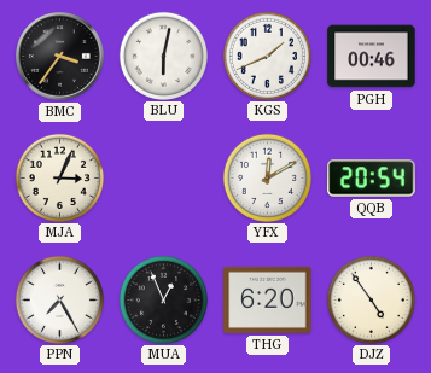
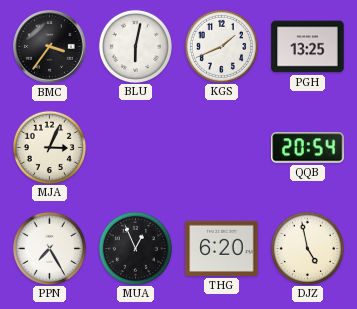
PGH: 00:46 -> 13:25
YFX: 12:10 -> none
DJZ: 4:54 -> 4:58
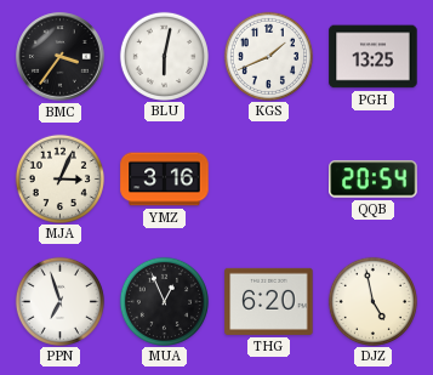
YMZ: none -> 3:16
PPN: 7:25 -> 6:57
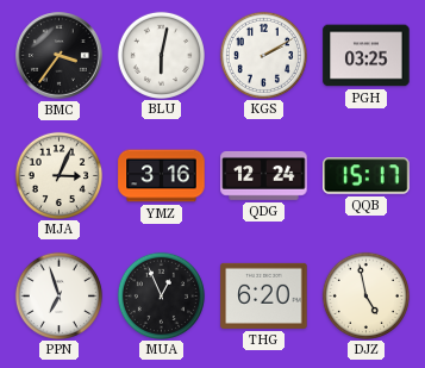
KGS: 1:41 -> 2:10
PGH: 13:25 -> 03:25
QDG: none -> 12:24
QQB: 20:54 -> 15:17
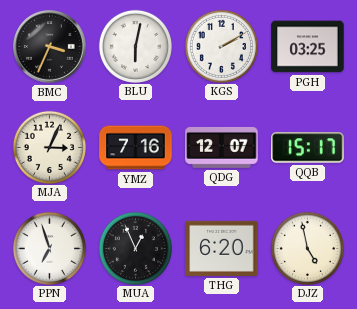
BMC: 3:36 -> 3:34
YMZ: 3:16 -> 7:16
QDG: 12:24 -> 12:07
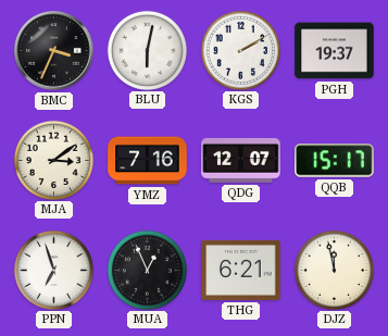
PGH: 03:25 -> 19:37
MJA: 3:04 -> 3:09
THG: 6:20 -> 6:21
DJZ: 4:58 -> 11:58
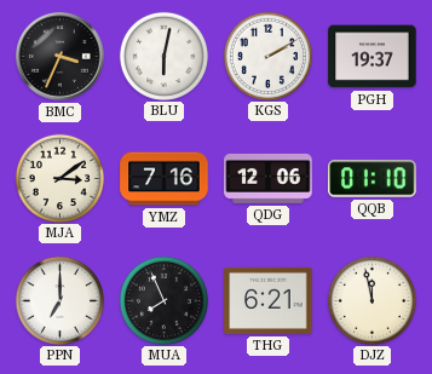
QDG: 12:07 -> 12:06
QQB: 15:17 -> 01:10
PPN: 6:57 -> 7:00
MUA: 12:56 -> 7:56
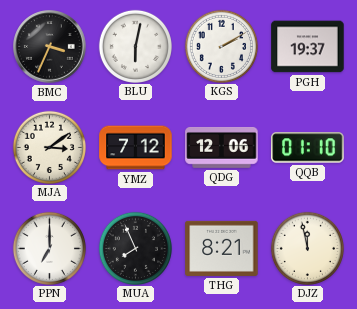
YMZ: 7:16 -> 7:12
THG: 6:21 -> 8:21
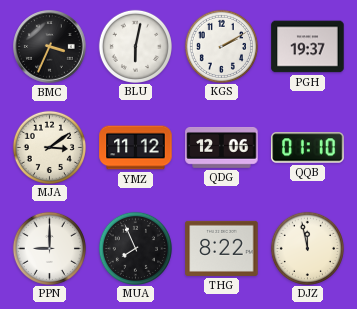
YMZ: 7:12 -> 11:12
PPN: 7:00 -> 9:00
THG: 8:21 -> 8:22
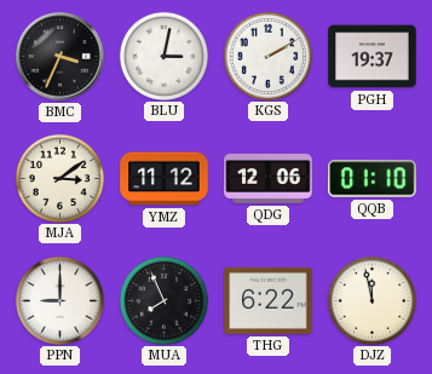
BLU: 6:02 -> 3:02
THG: 8:22 -> 6:22
